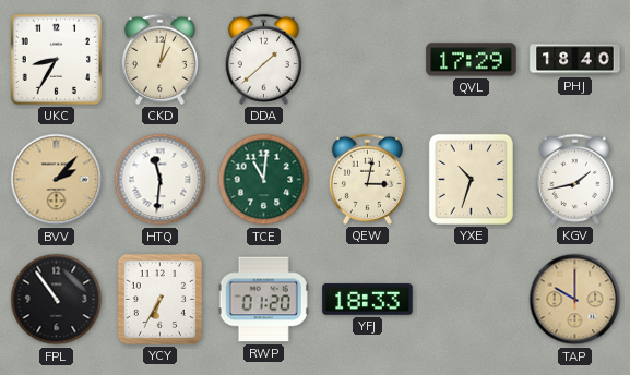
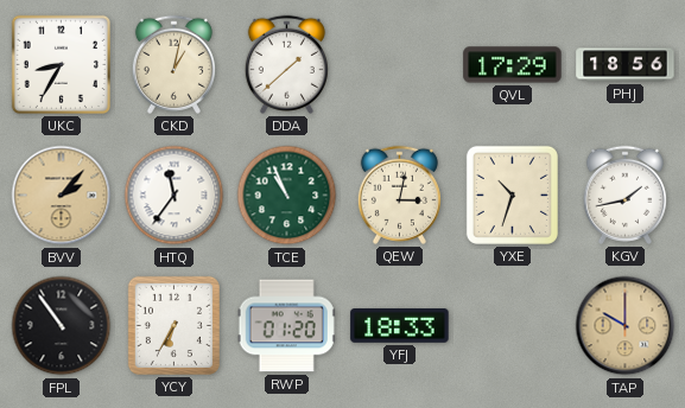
PHJ: 18:40 -> 18:56
HTQ: 11:31 -> 11:36
TCE: 11:01 -> 10:56
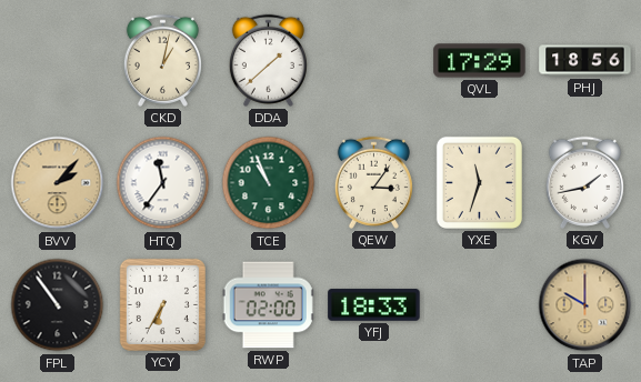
UKC: 8:35 -> none
QEW: 3:02 -> 3:06
YXE: 10:33 -> 11:33
RWP: 01:20 -> 02:00
